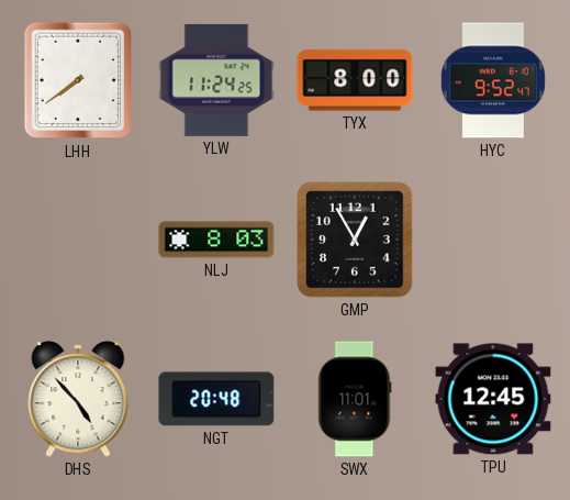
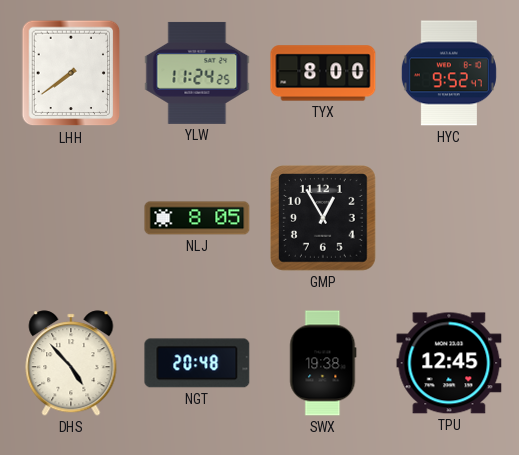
NLJ: 8:03 -> 8:05
SWX: 11:01 -> 19:38
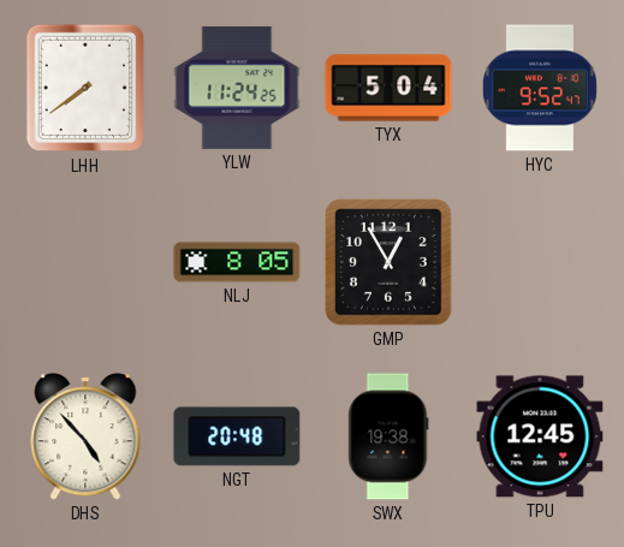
TYX: 8:00 -> 5:04
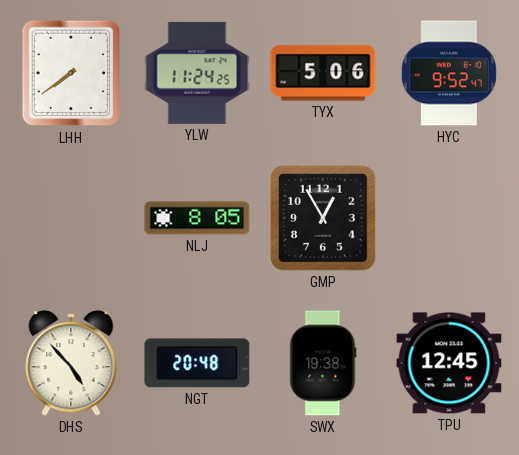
TYX: 5:04 -> 5:06
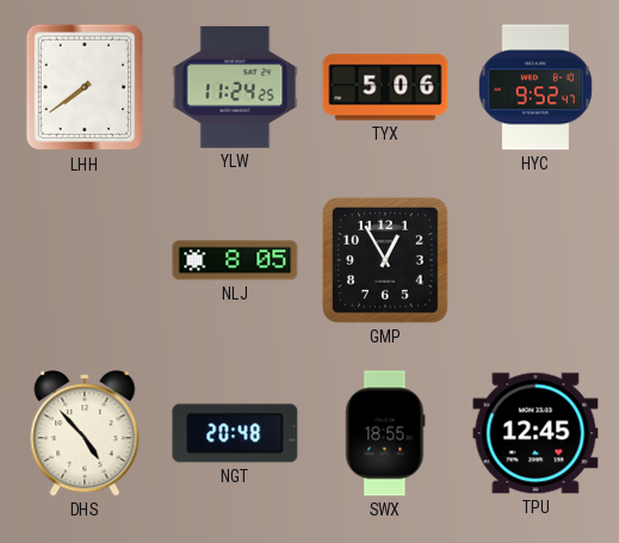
SWX: 19:38 -> 18:55
